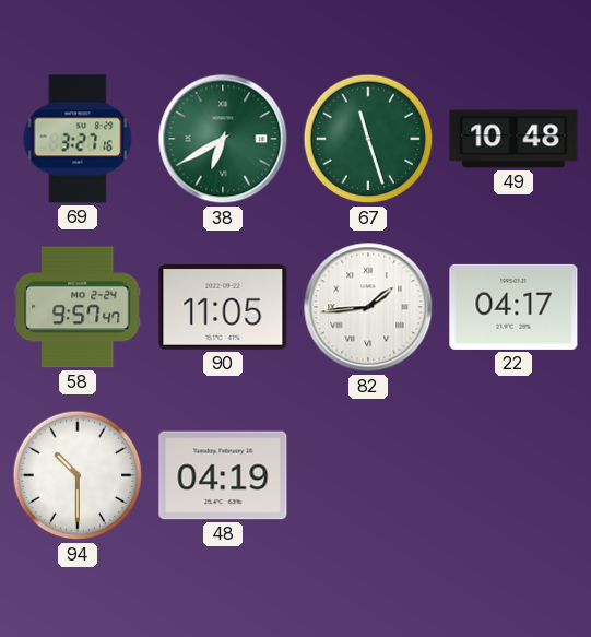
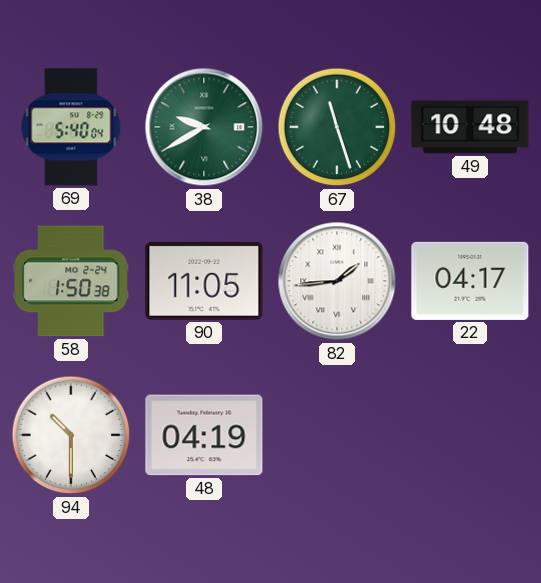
69: 3:27 -> 5:40
38: 6:40 -> 9:40
58: 9:57 -> 1:50
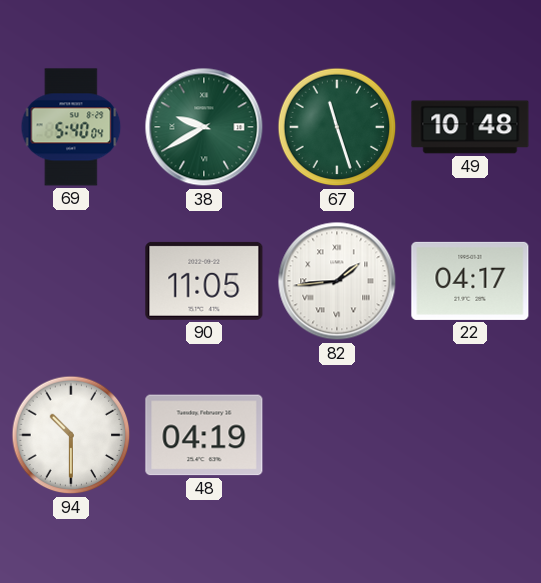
58: 1:50 -> none
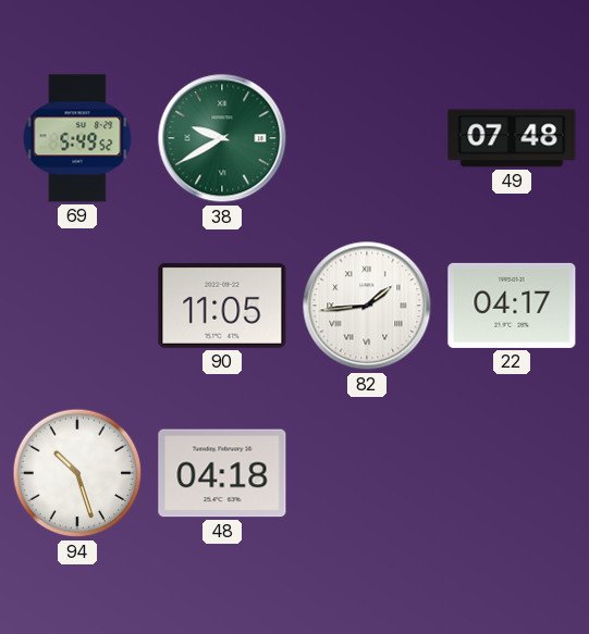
69: 5:40 -> 5:49
67: 11:27 -> none
49: 10:48 -> 07:48
94: 10:30 -> 10:27
48: 04:19 -> 04:18
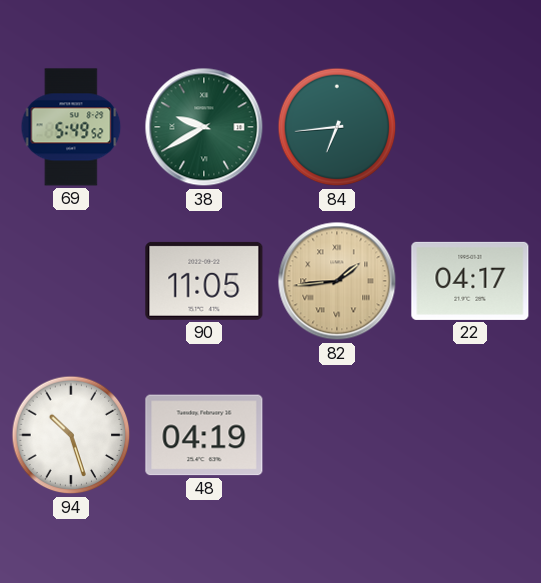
84: none -> 6:44
49: 07:48 -> none
82 dial: white -> champagne
48: 04:18 -> 04:19
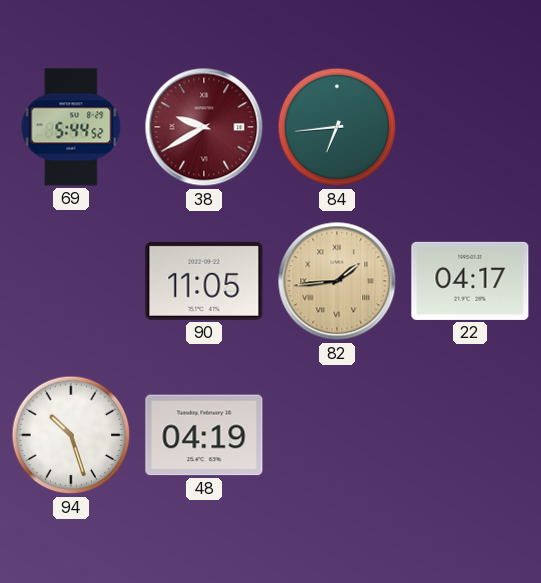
69: 5:49 -> 5:44
38 dial: green -> burgundy
